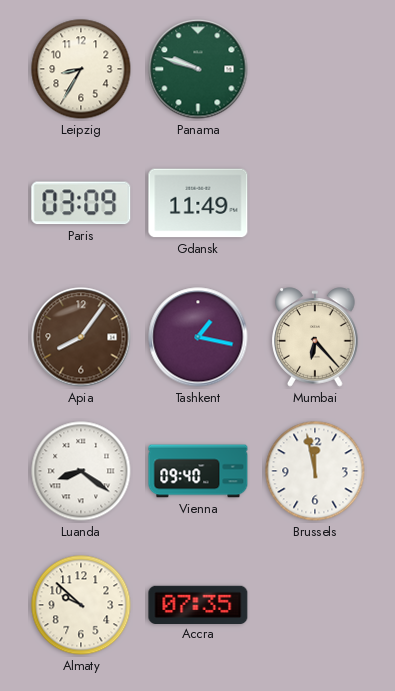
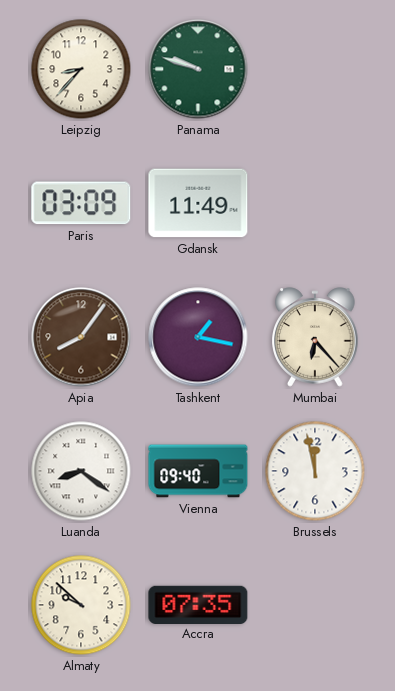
Leipzig: 8:35 -> 8:37
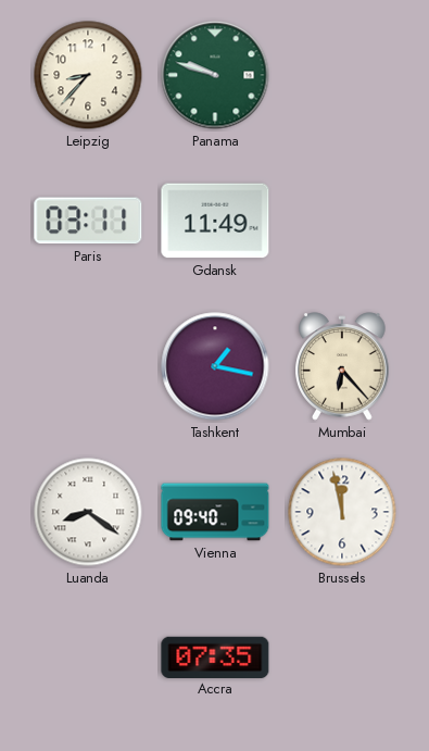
Paris: 03:09 -> 03:11
Apia: 8:06 -> none
Almaty: 9:52 -> none
